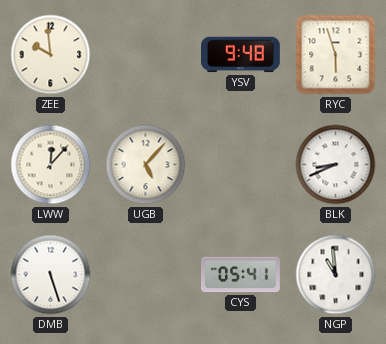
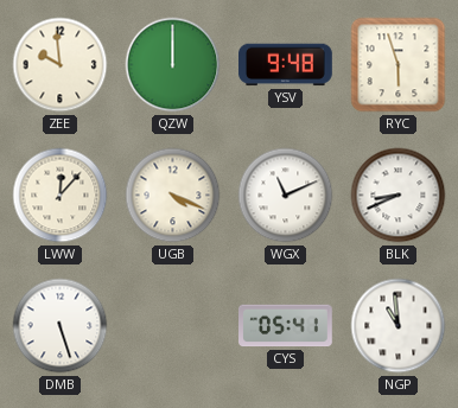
QZW: none -> 12:00
UGB: 5:07 -> 4:19
WGX: none -> 11:11
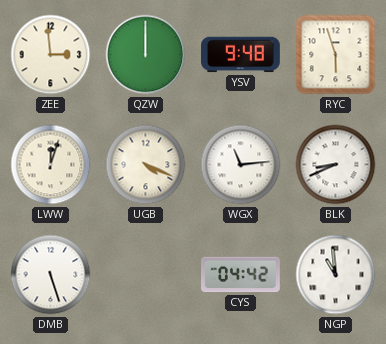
ZEE: 9:59 -> 2:59
LWW: 12:07 -> 12:03
WGX: 11:11 -> 11:14
CYS: 05:41 -> 04:42
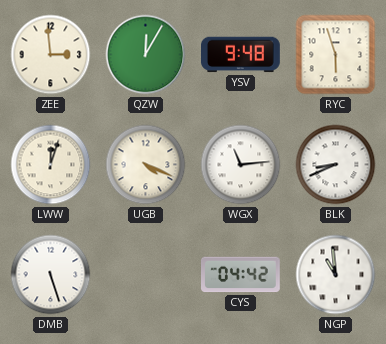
QZW: 12:00 -> 12:05
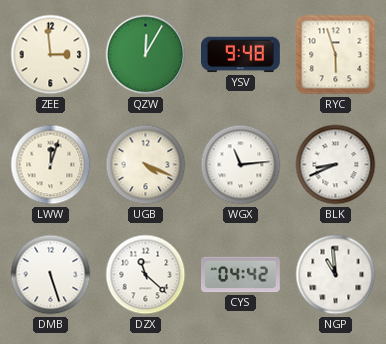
DZX: none -> 11:22
